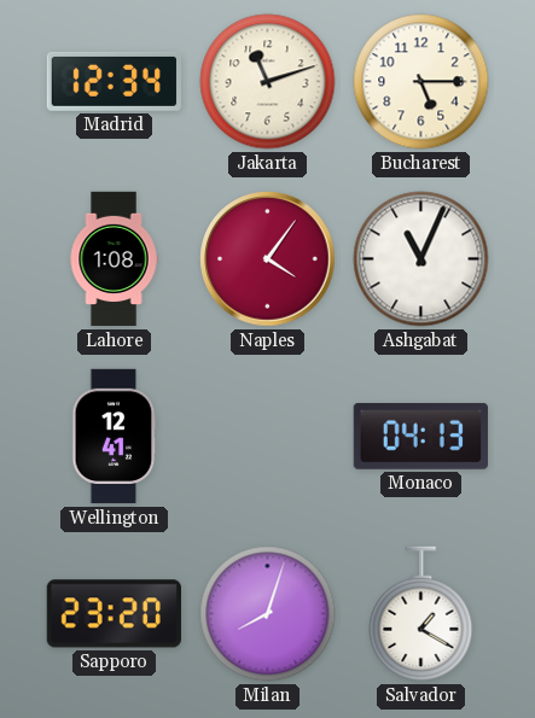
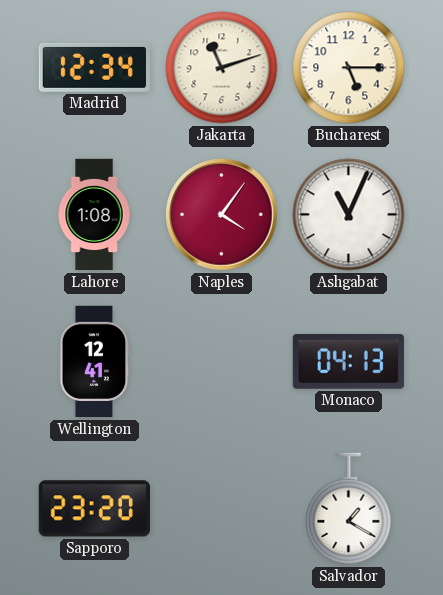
Milan: 8:03 -> none
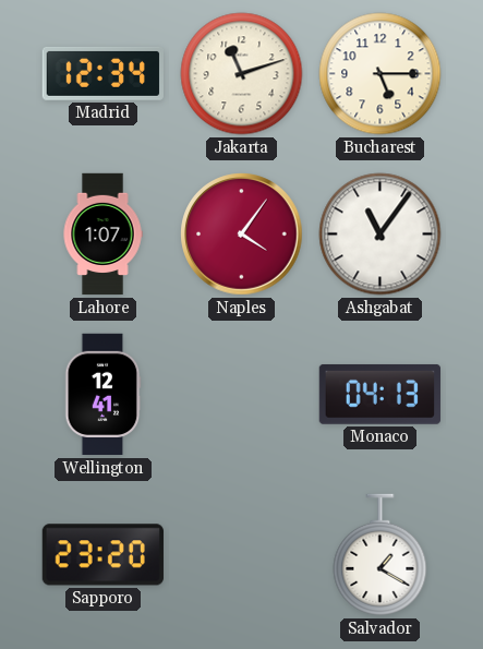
Lahore: 1:08 -> 1:07
Ashgabat: 11:04 -> 11:06
